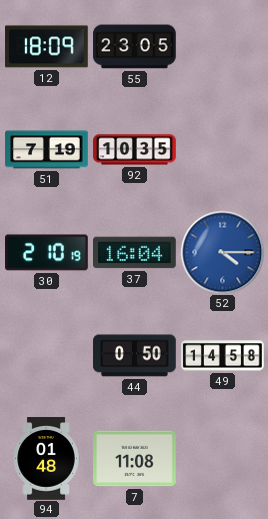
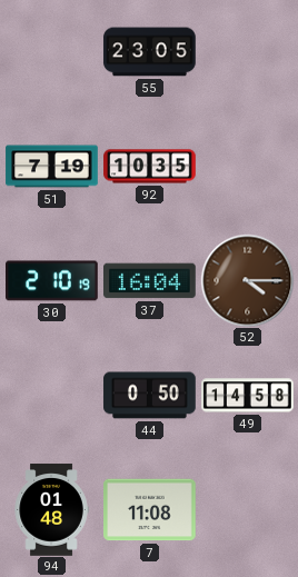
12: 18:09 -> none
52 dial: blue -> brown
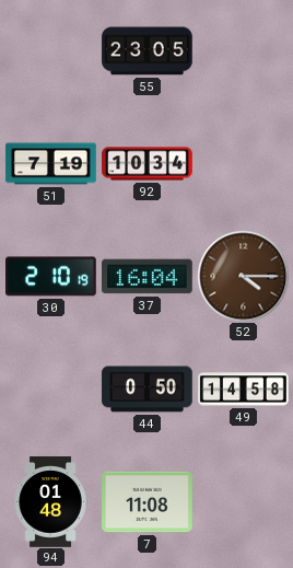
92: 10:35 -> 10:34
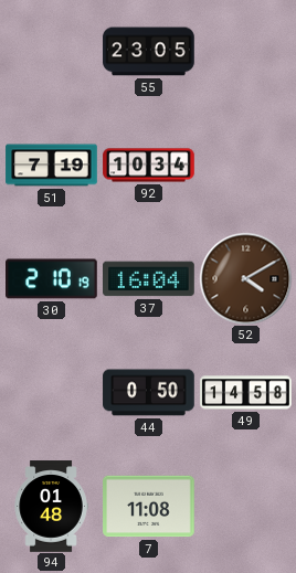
52: 4:15 -> 4:10
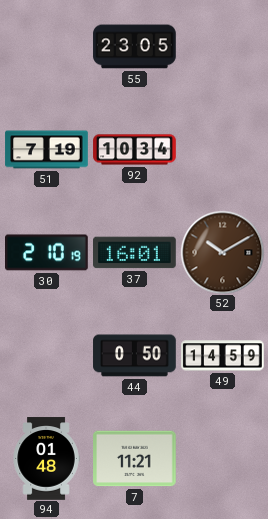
37: 16:04 -> 16:01
52: 4:10 -> 10:10
49: 14:58 -> 14:59
7: 11:08 -> 11:21
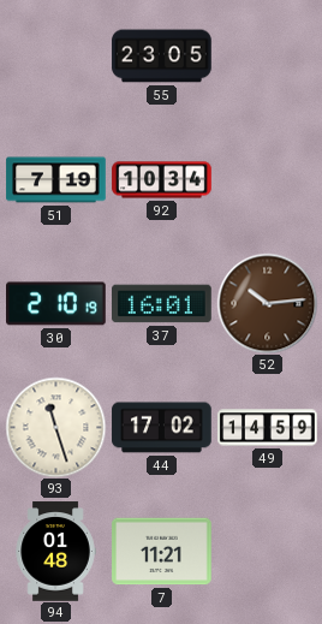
52: 10:10 -> 10:14
93: none -> 11:27
44: 0:50 -> 17:02
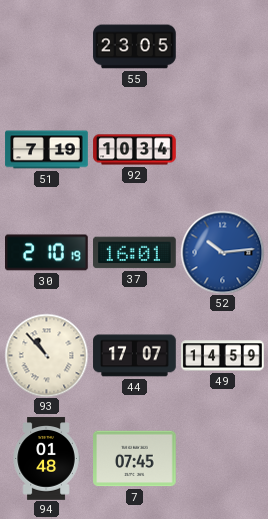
52 dial: brown -> blue
93: 11:27 -> 10:53
44: 17:02 -> 17:07
7: 11:21 -> 07:45
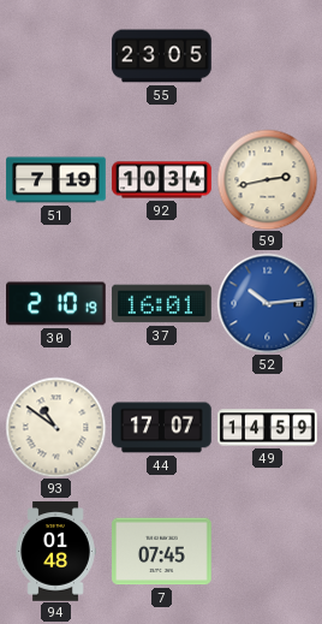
59: none -> 2:43
93: 10:53 -> 10:51
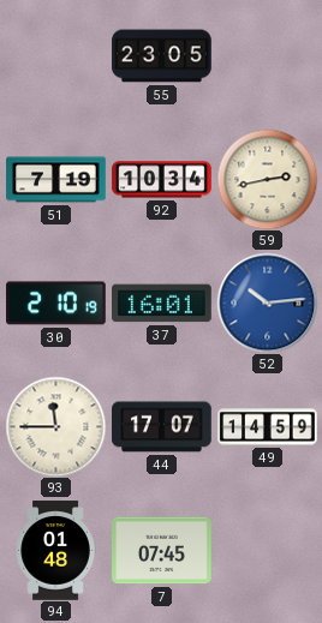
93: 10:51 -> 11:45
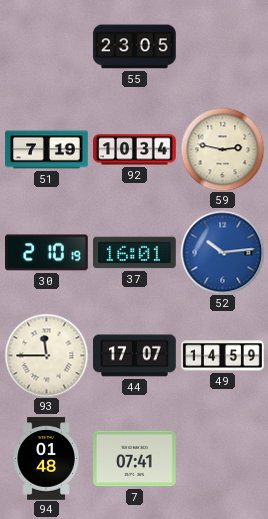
59: 2:43 -> 2:47
7: 07:45 -> 07:41
